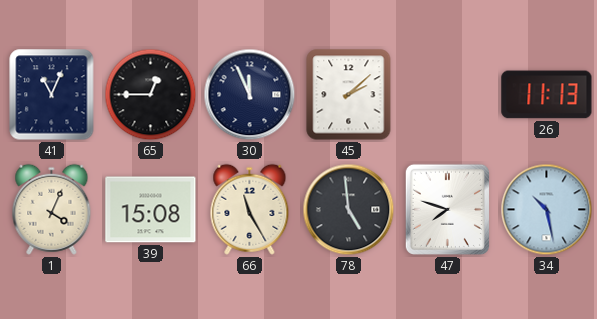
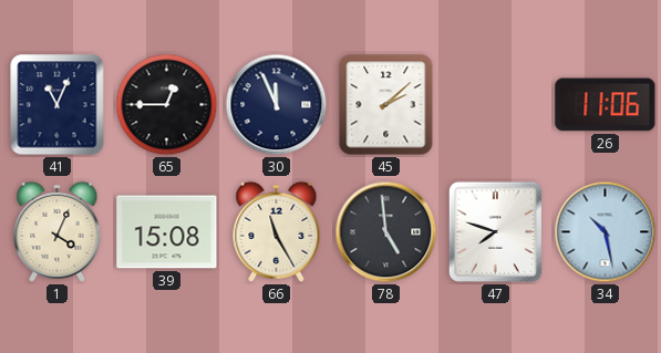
26: 11:13 -> 11:06
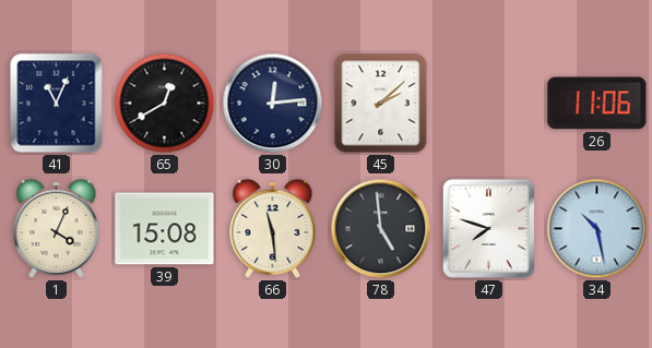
65: 12:45 -> 12:40
30: 11:56 -> 12:14
66: 11:25 -> 11:29
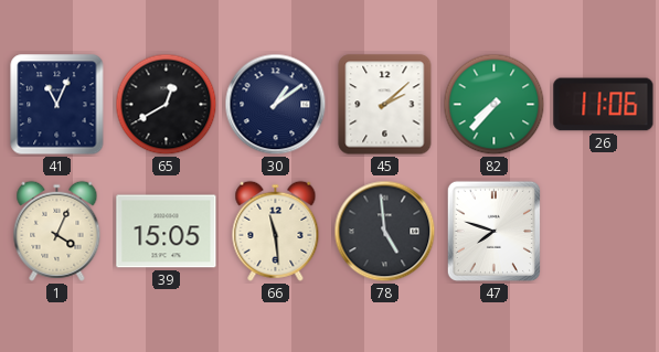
30: 12:14 -> 1:09
82: none -> 7:37
39: 15:08 -> 15:05
34: 10:28 -> none
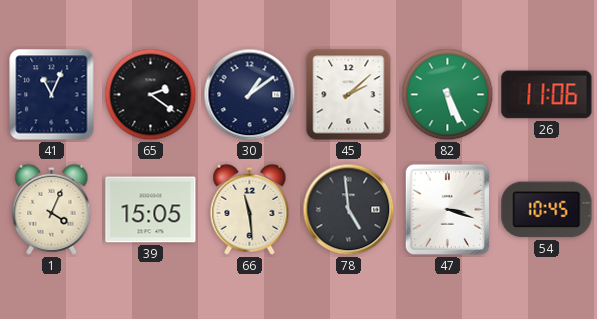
65: 12:40 -> 2:21
82: 7:37 -> 5:26
47: 7:48 -> 3:18
54: none -> 10:45
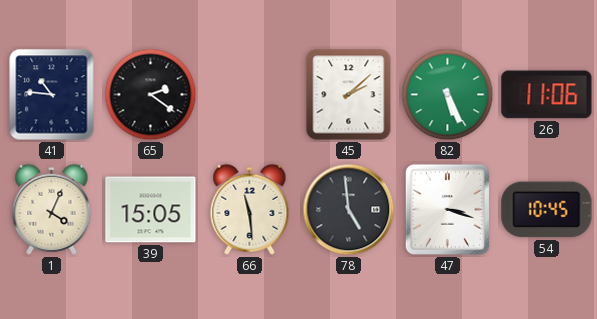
41: 11:04 -> 10:46
30: 1:09 -> none
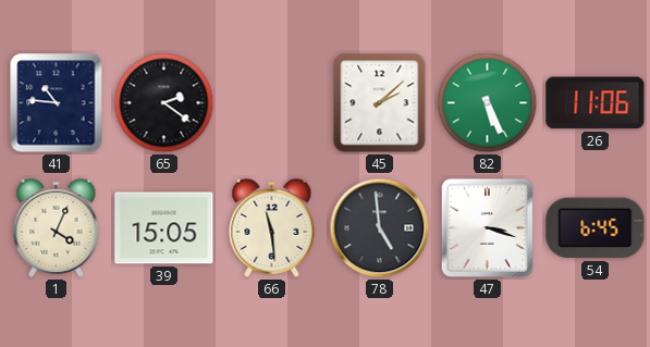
54: 10:45 -> 6:45
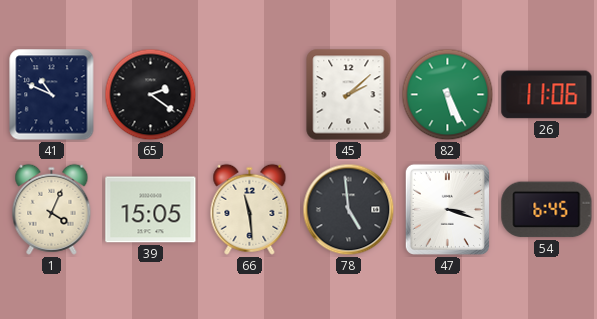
41: 10:46 -> 10:49
